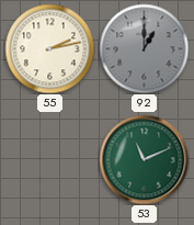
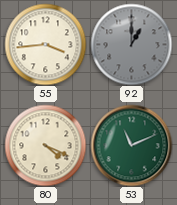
55: 2:13 -> 3:44
80: none -> 4:19
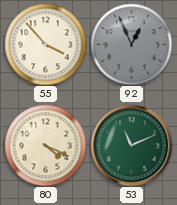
55: 3:44 -> 3:53
92: 1:00 -> 12:56
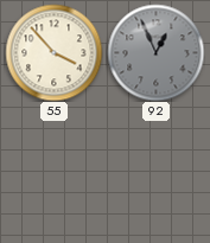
80: 4:19 -> none
53: 11:11 -> none
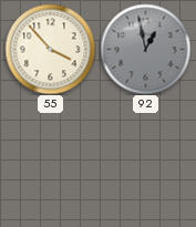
92: 12:56 -> 12:58
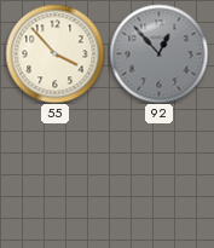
92: 12:58 -> 12:53
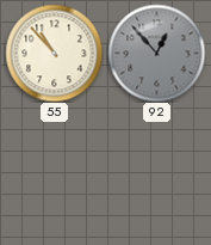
55: 3:53 -> 10:53
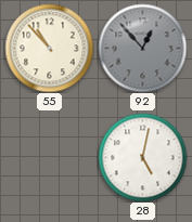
28: none -> 5:02
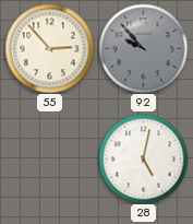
55: 10:53 -> 2:53
92: 12:53 -> 9:53
